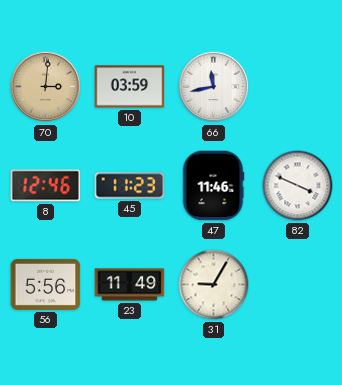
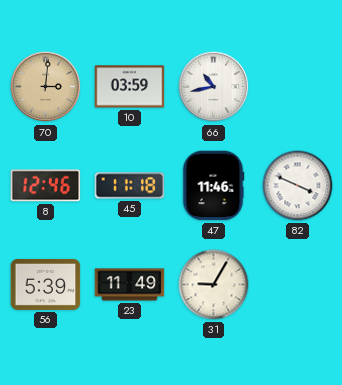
66: 11:43 -> 10:43
45: 11:23 -> 11:18
56: 5:56 -> 5:39
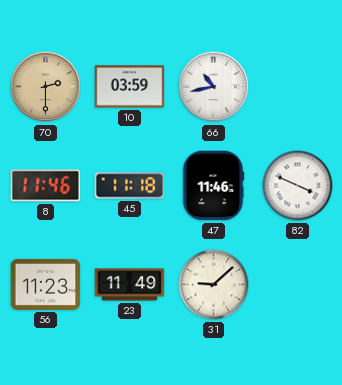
70: 3:01 -> 2:30
8: 12:46 -> 11:46
56: 5:39 -> 11:23
31: 9:05 -> 9:08
